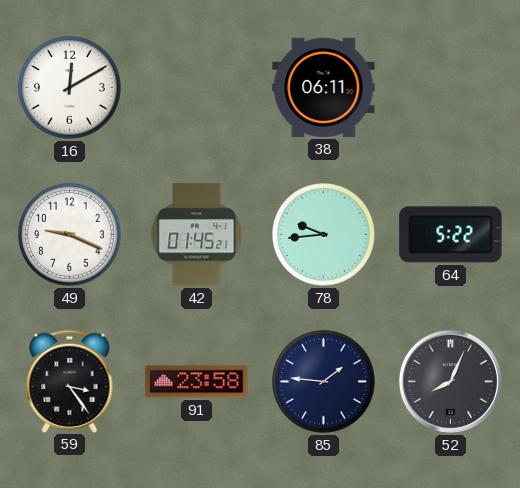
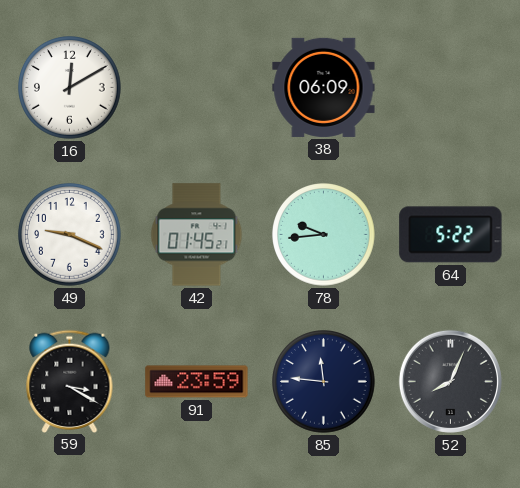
38: 06:11 -> 06:09
59: 3:24 -> 3:20
91: 23:58 -> 23:59
85: 1:46 -> 11:46
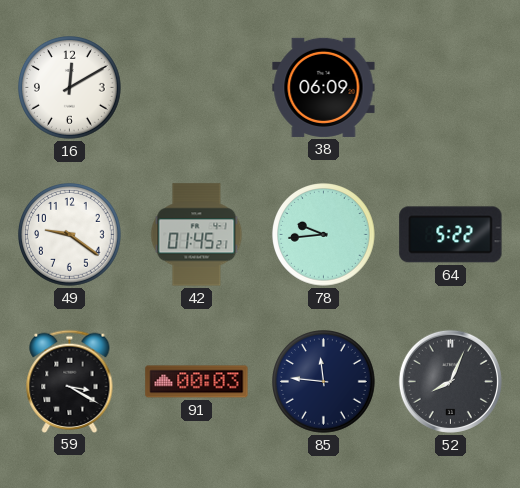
49: 9:19 -> 9:21
91: 23:59 -> 00:03
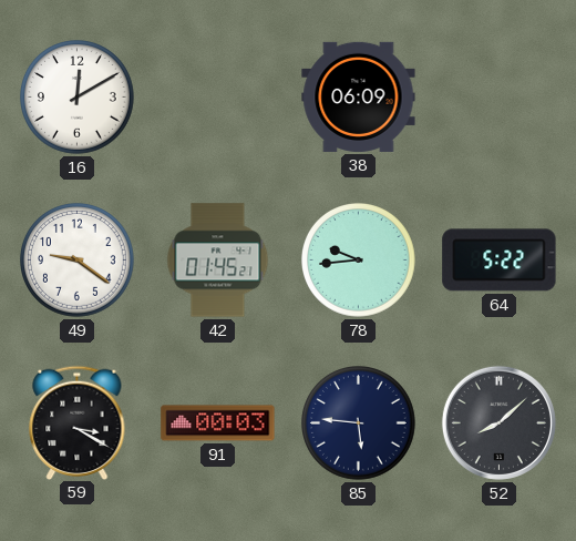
85: 11:46 -> 5:46
52: 8:04 -> 8:08
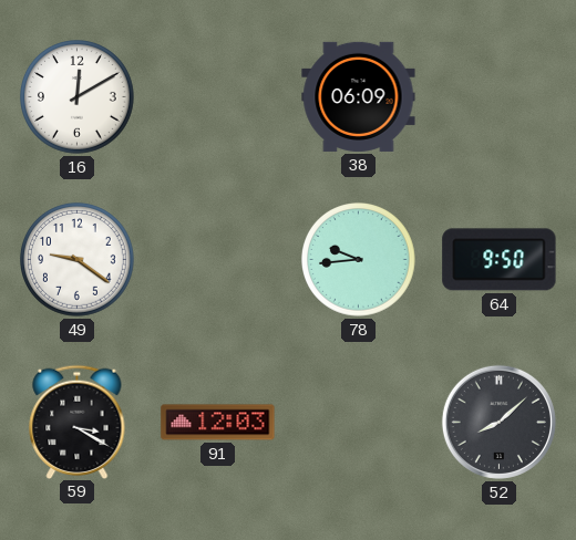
42: 01:45 -> none
64: 5:22 -> 9:50
91: 00:03 -> 12:03
85: 5:46 -> none
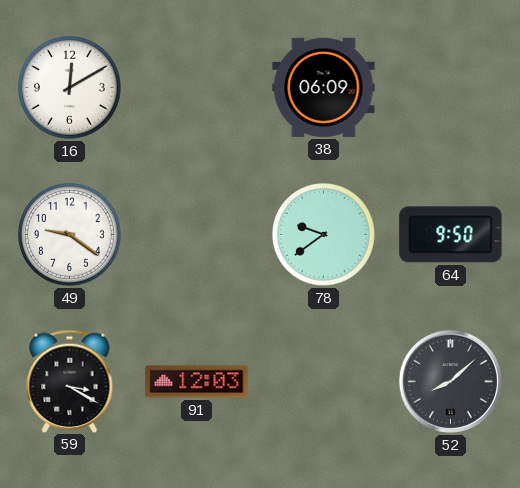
78: 9:44 -> 9:39
